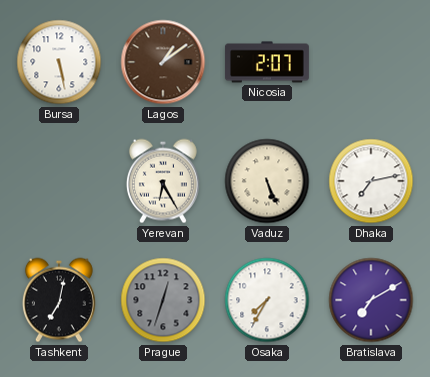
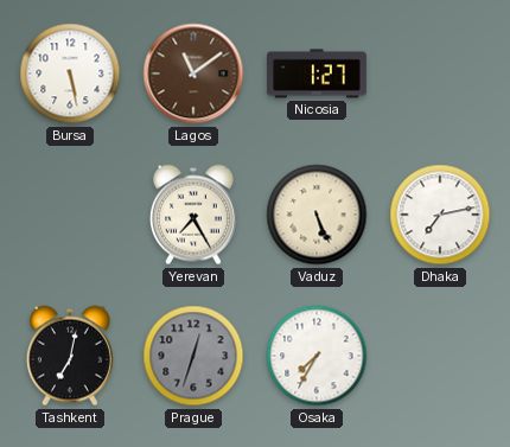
Lagos: 1:09 -> 11:09
Nicosia: 2:07 -> 1:27
Yerevan: 6:25 -> 7:25
Bratislava: 7:10 -> none
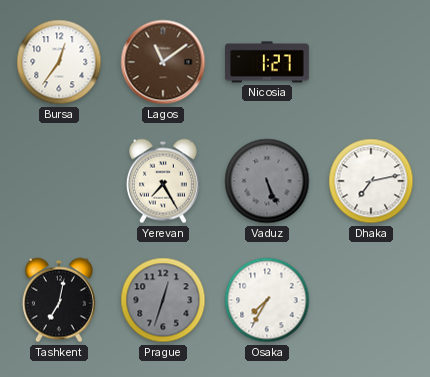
Bursa: 5:28 -> 12:36
Vaduz dial: cream -> grey
